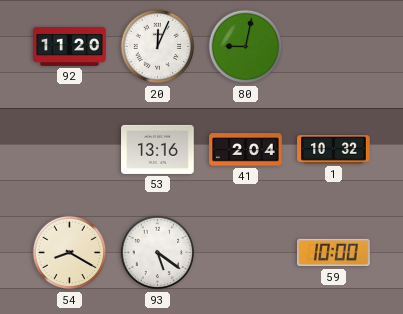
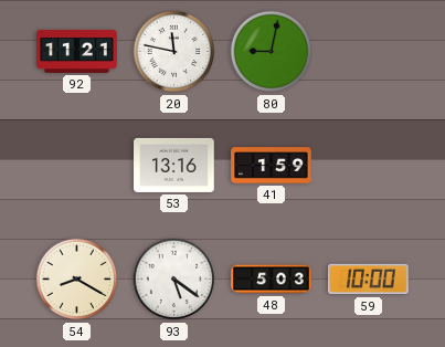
92: 11:20 -> 11:21
20: 12:04 -> 11:47
41: 2:04 -> 1:59
1: 10:32 -> none
48: none -> 5:03
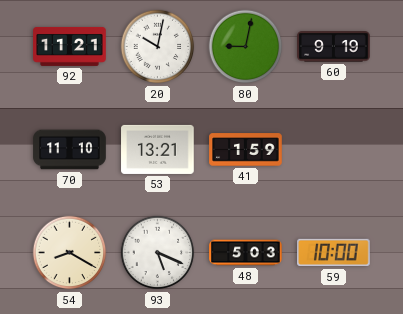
20: 11:47 -> 10:02
60: none -> 9:19
70: none -> 11:10
53: 13:16 -> 13:21
93: 5:21 -> 5:19
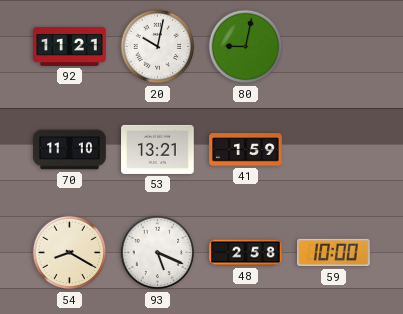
60: 9:19 -> none
48: 5:03 -> 2:58
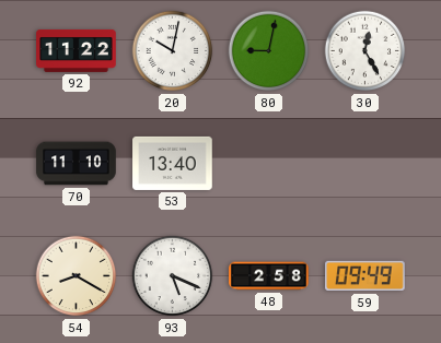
92: 11:21 -> 11:22
30: none -> 12:25
53: 13:21 -> 13:40
41: 1:59 -> none
59: 10:00 -> 09:49
